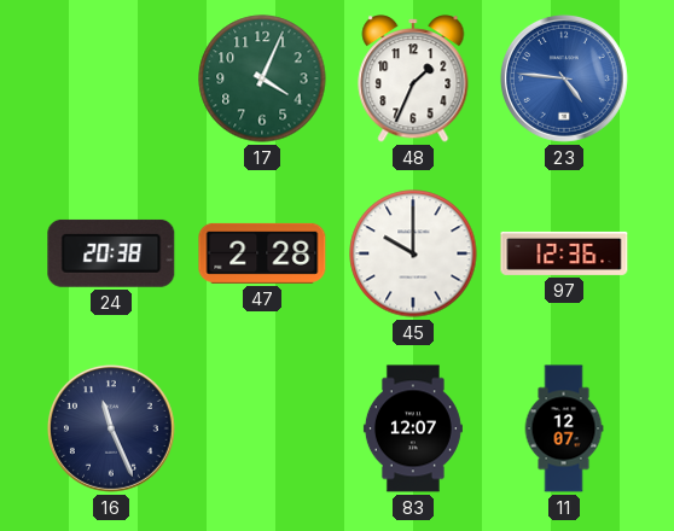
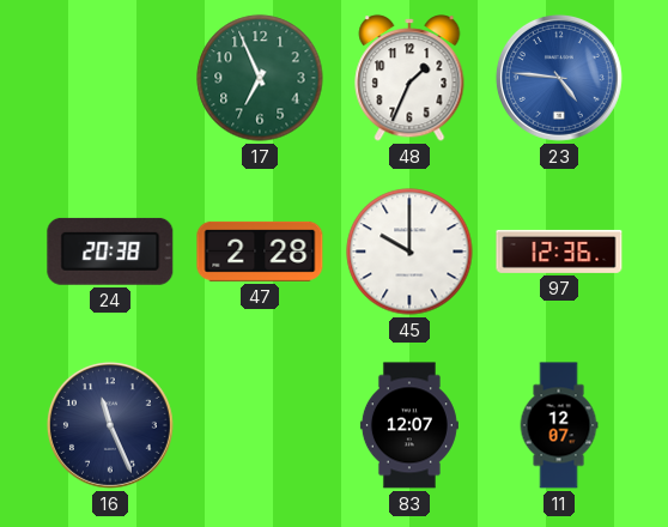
17: 4:04 -> 6:56
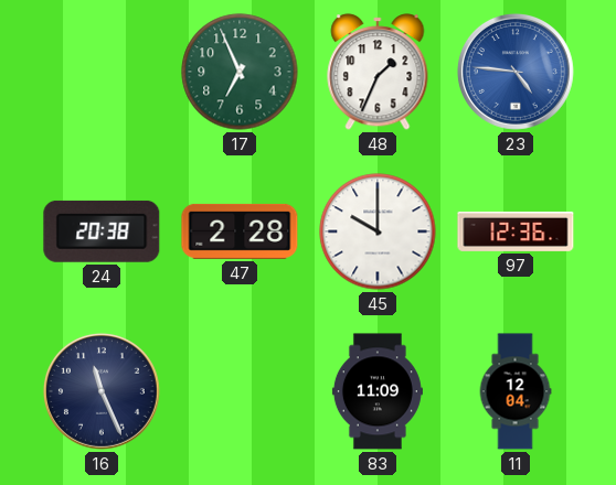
83: 12:07 -> 11:09
11: 12:07 -> 12:04
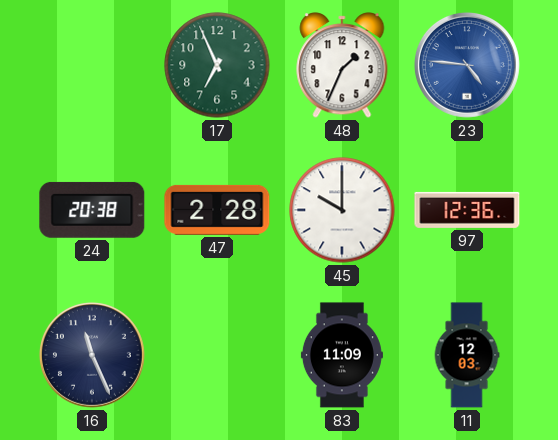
11: 12:04 -> 12:03
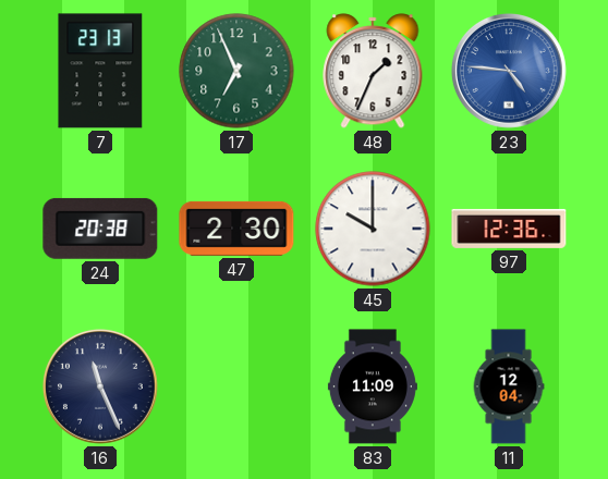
7: none -> 23:13
47: 2:28 -> 2:30
11: 12:03 -> 12:04
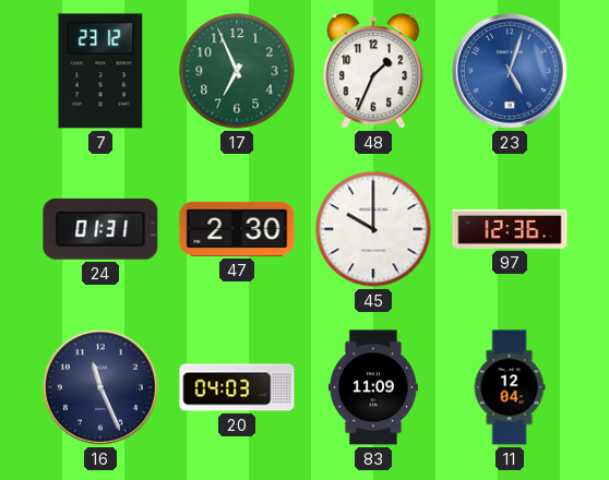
7: 23:13 -> 23:12
23: 4:46 -> 5:03
24: 20:38 -> 01:31
20: none -> 04:03
